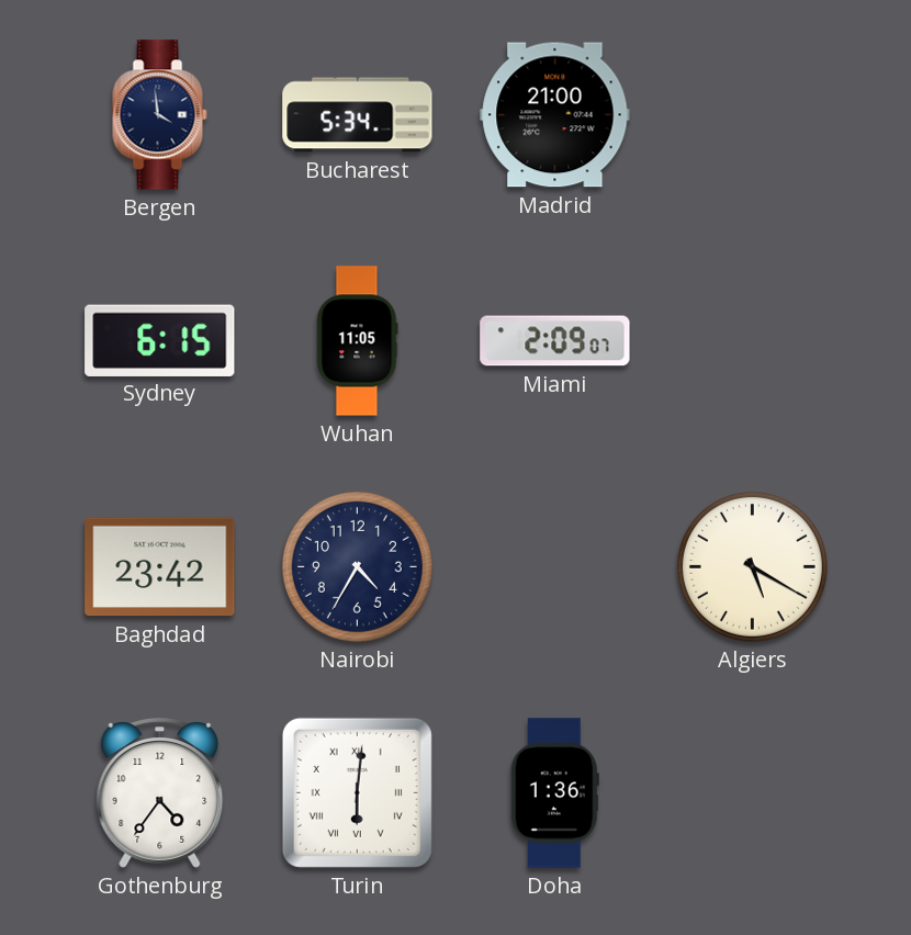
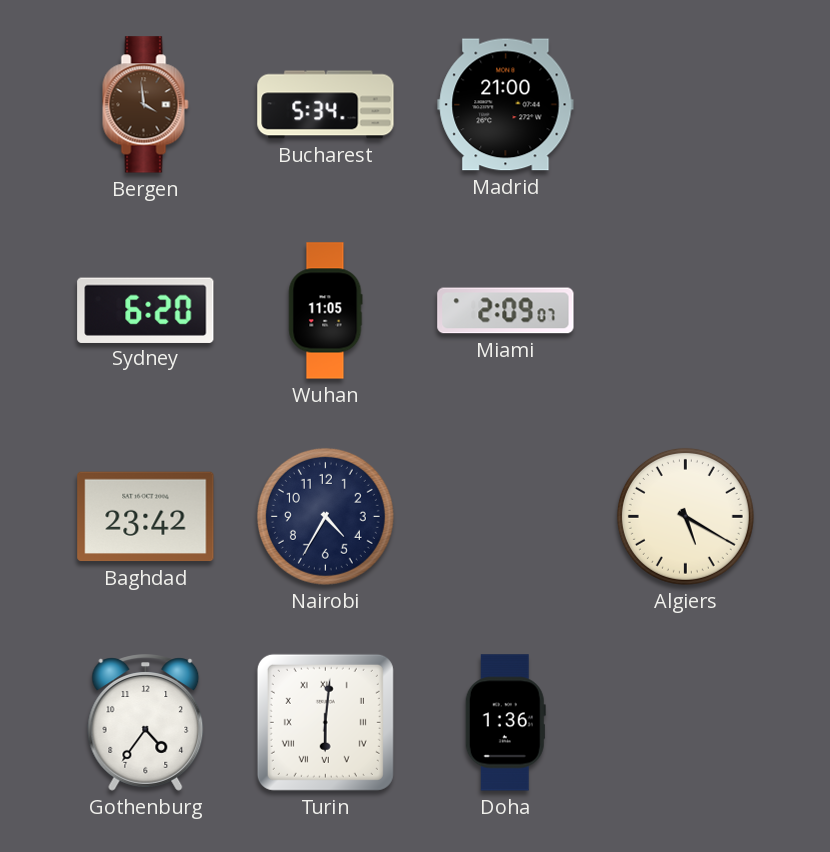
Bergen dial: navy -> brown
Sydney: 6:15 -> 6:20
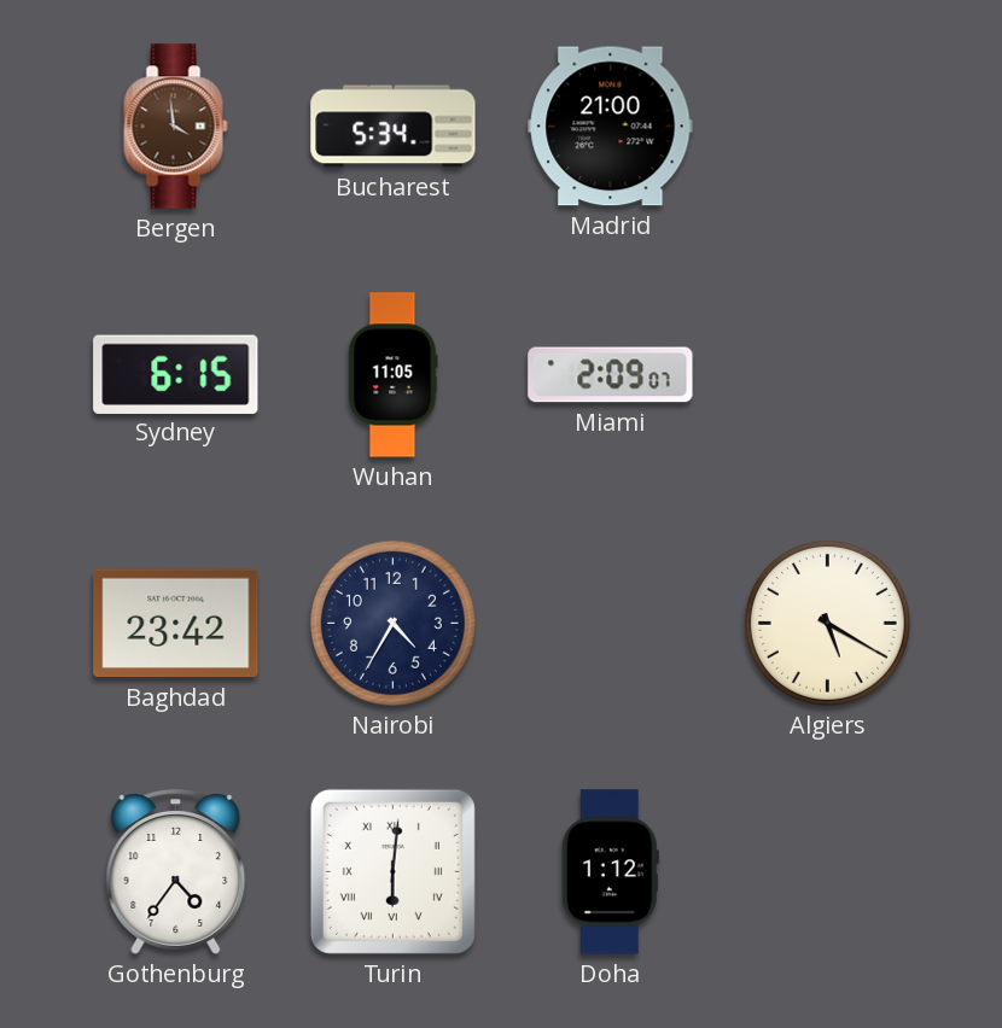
Sydney: 6:20 -> 6:15
Doha: 1:36 -> 1:12
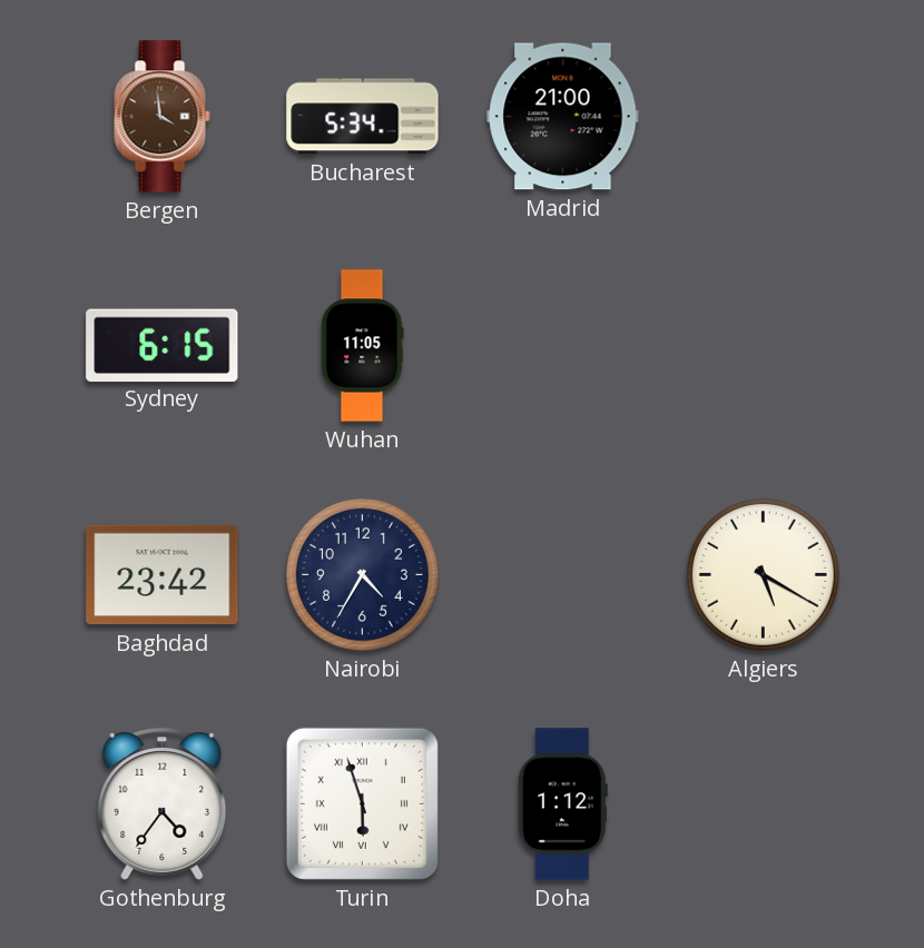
Miami: 2:09 -> none
Turin: 6:01 -> 5:57
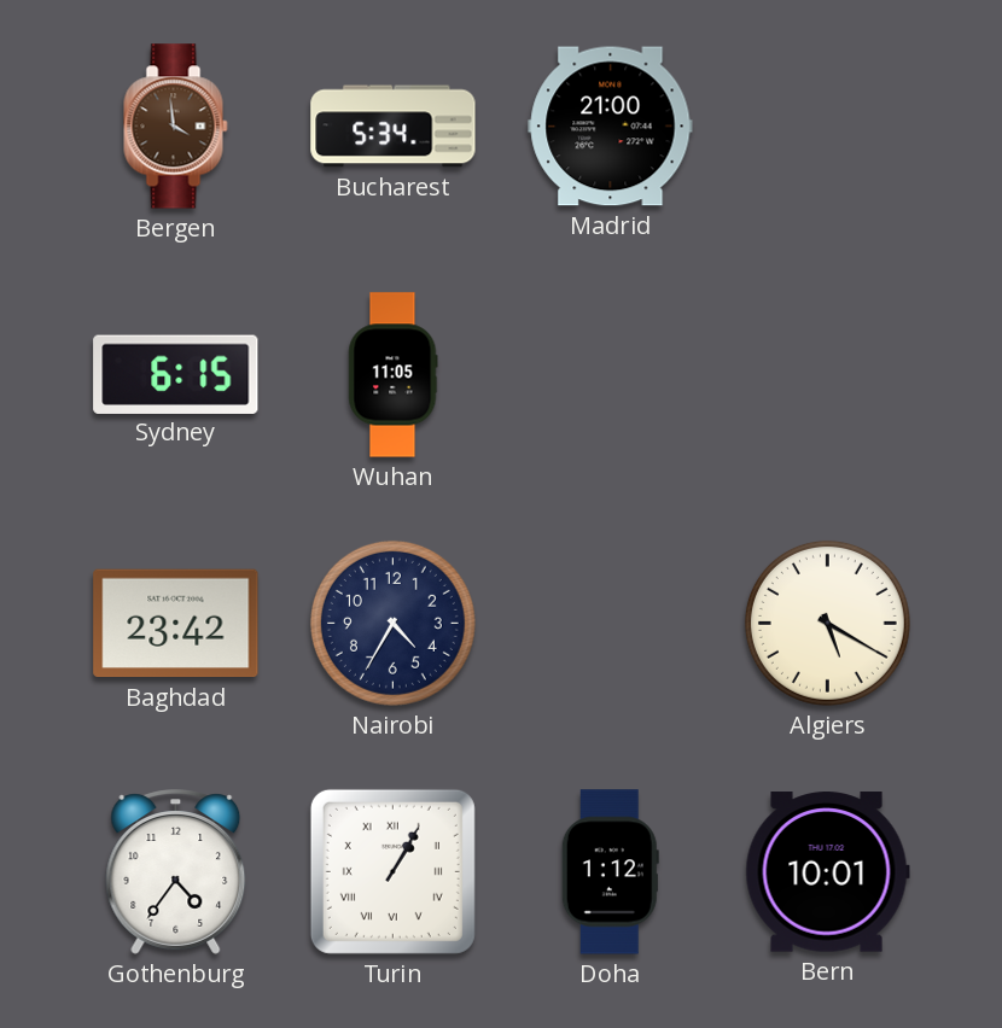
Turin: 5:57 -> 1:05
Bern: none -> 10:01
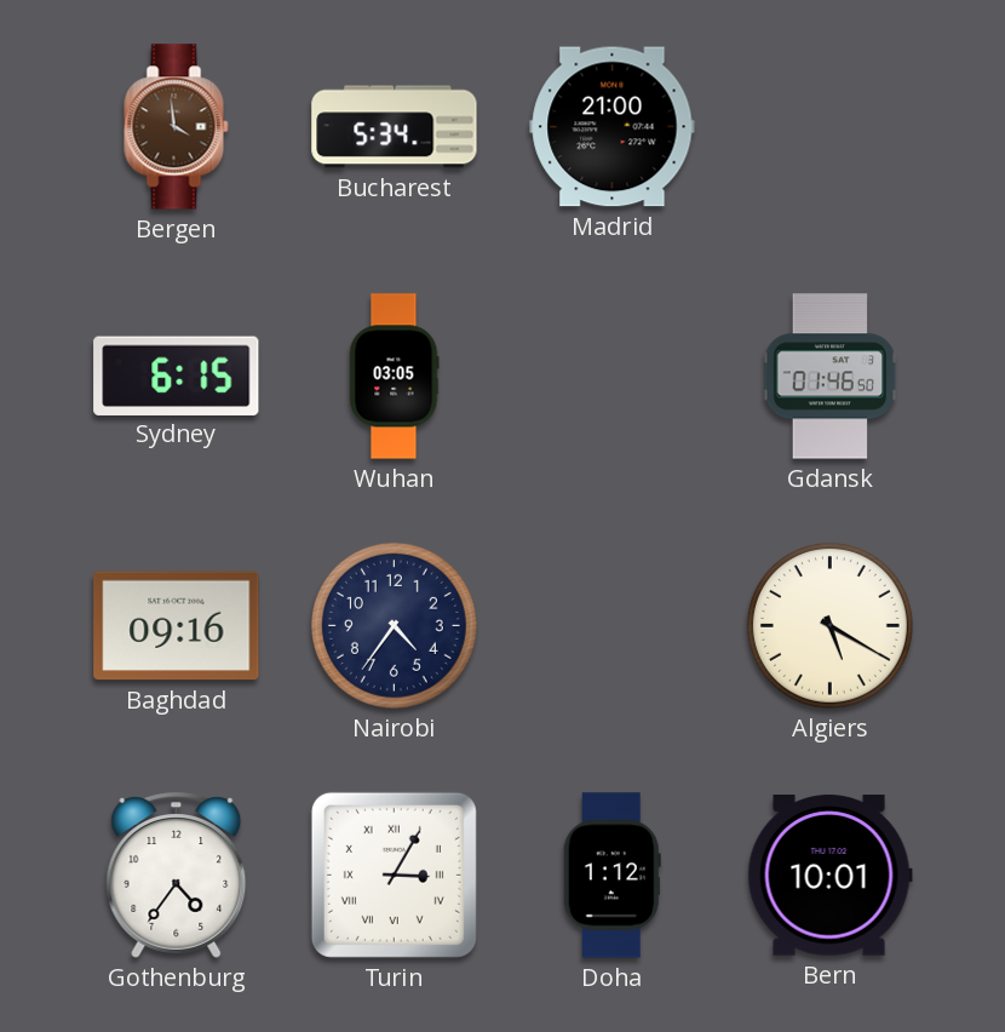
Wuhan: 11:05 -> 03:05
Gdansk: none -> 01:46
Baghdad: 23:42 -> 09:16
Nairobi: 4:35 -> 4:36
Turin: 1:05 -> 3:05
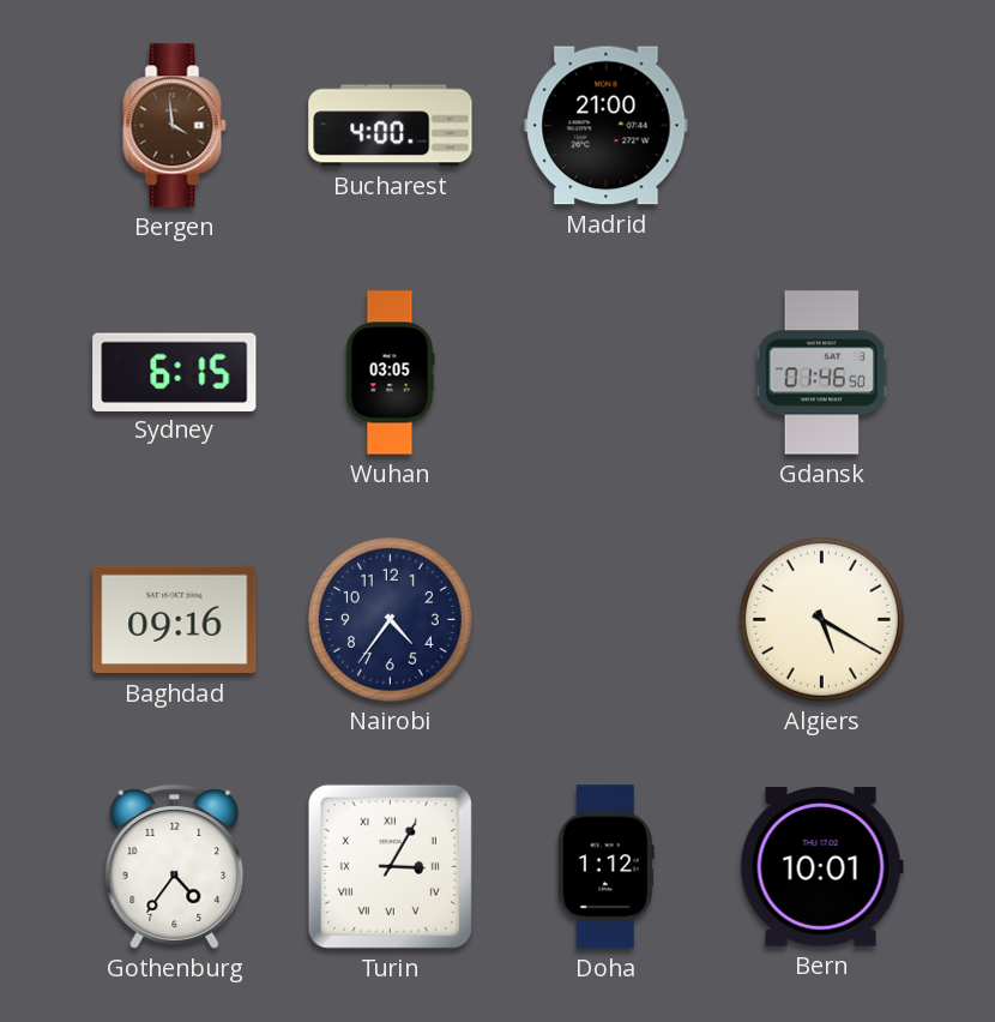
Bucharest: 5:34 -> 4:00
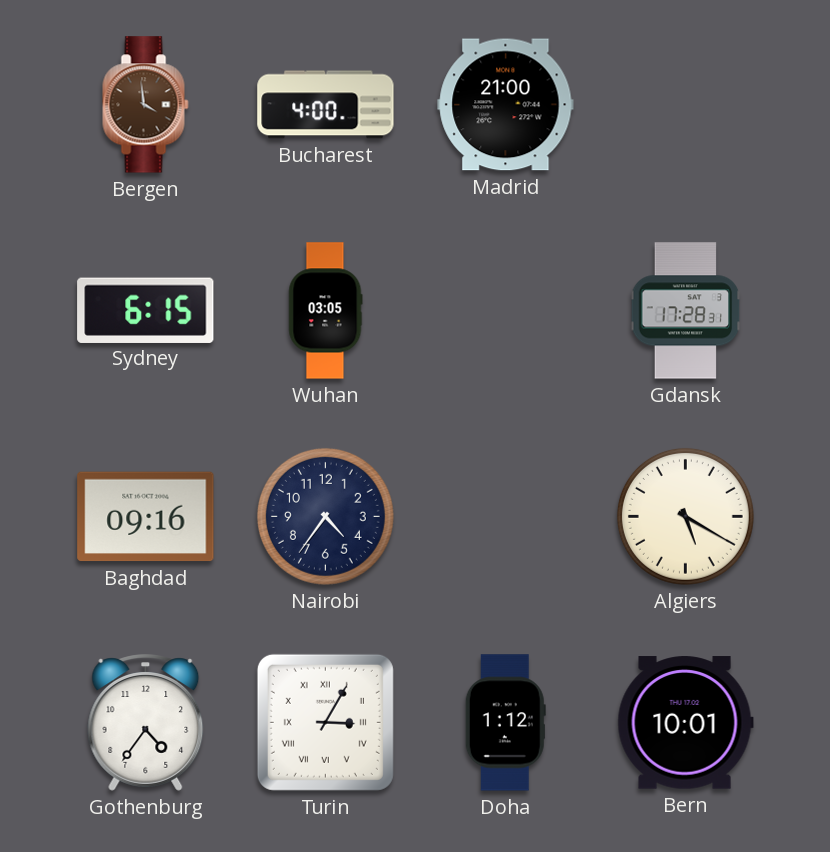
Gdansk: 01:46 -> 17:28
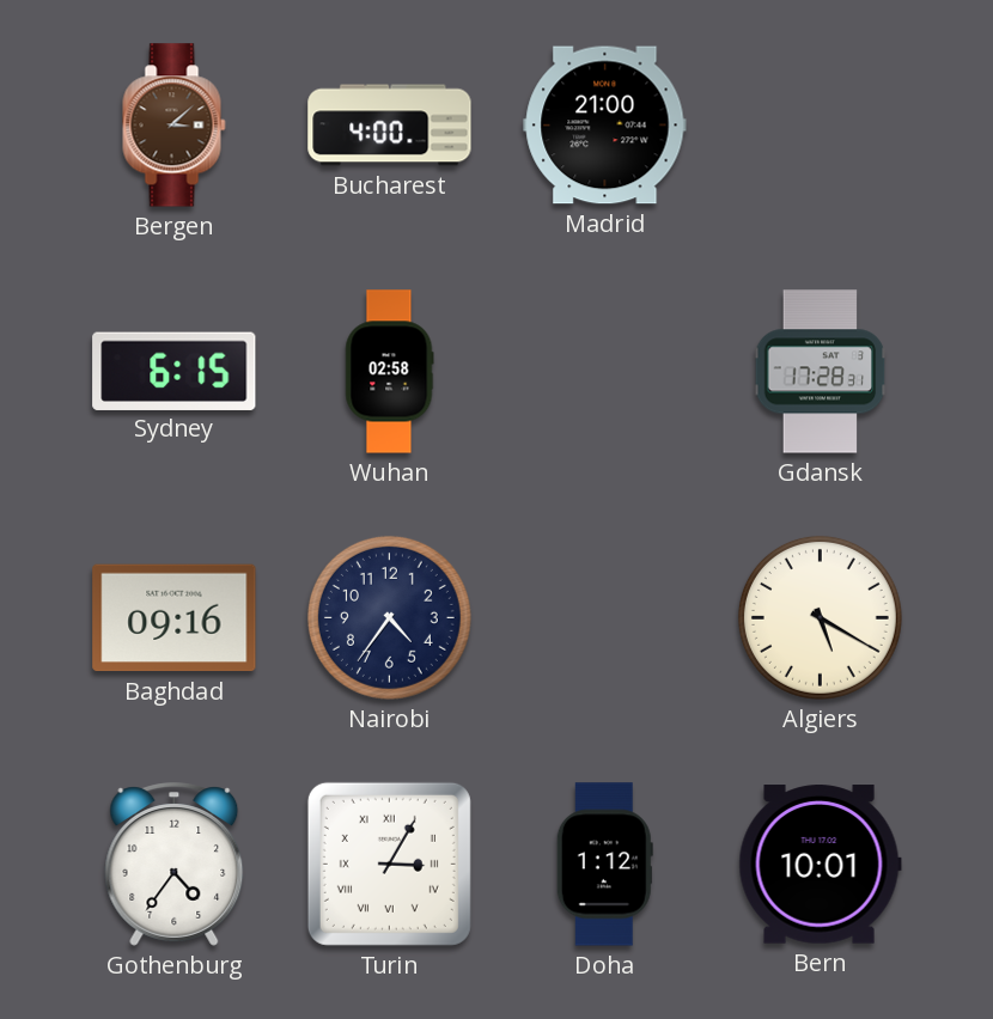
Bergen: 3:59 -> 3:08
Wuhan: 03:05 -> 02:58
